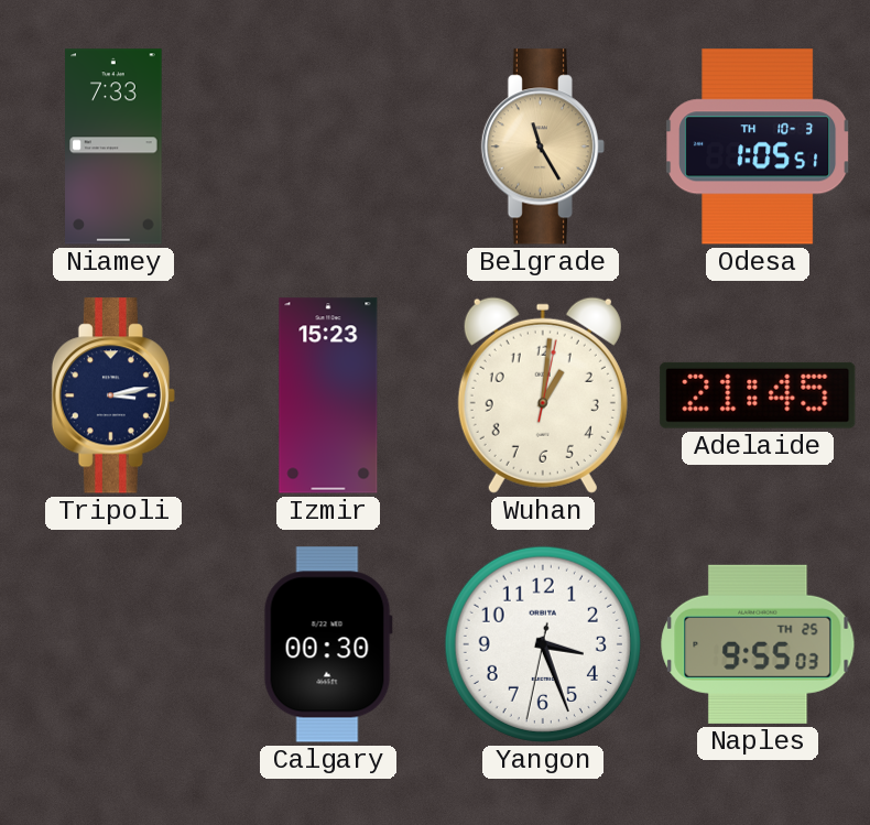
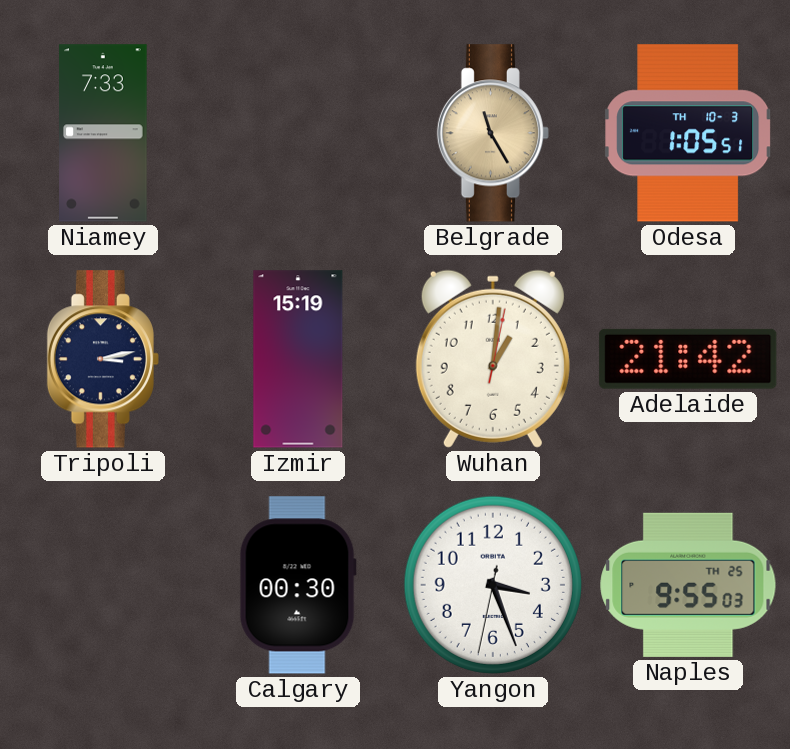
Izmir: 15:23 -> 15:19
Adelaide: 21:45 -> 21:42
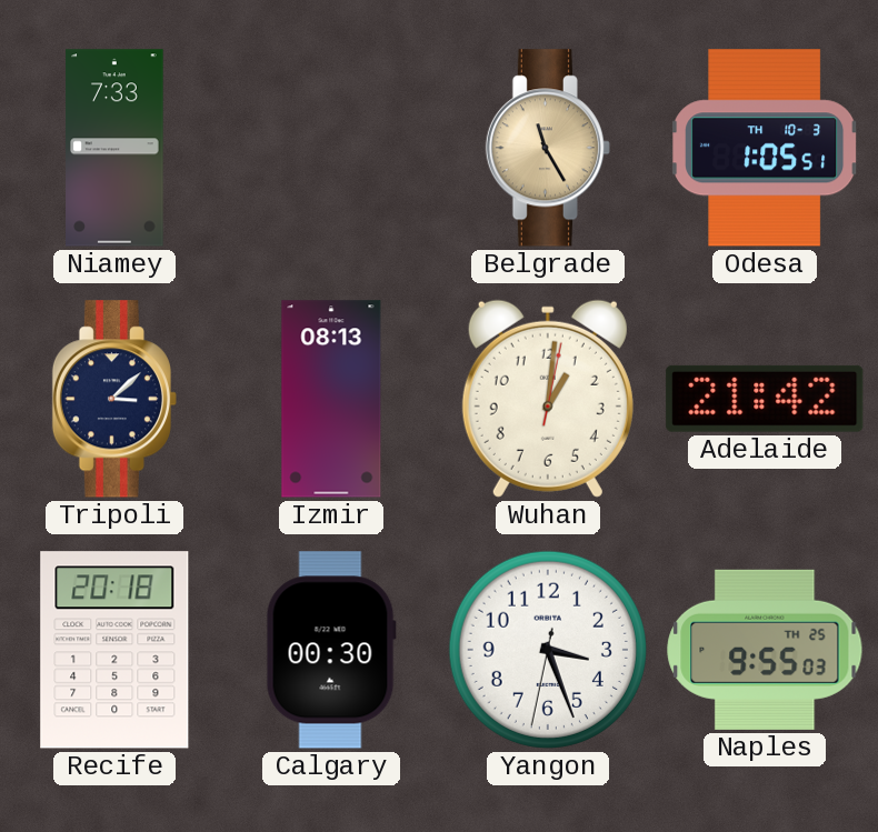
Tripoli: 3:13 -> 3:08
Izmir: 15:19 -> 08:13
Recife: none -> 20:18
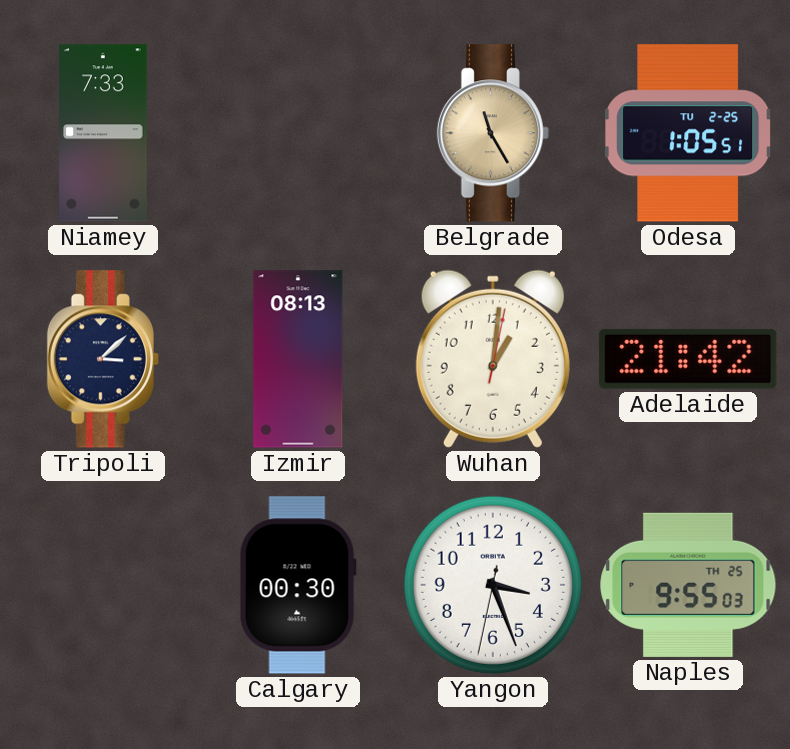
Odesa date: TH 10-3 -> TU 2-25
Recife: 20:18 -> none
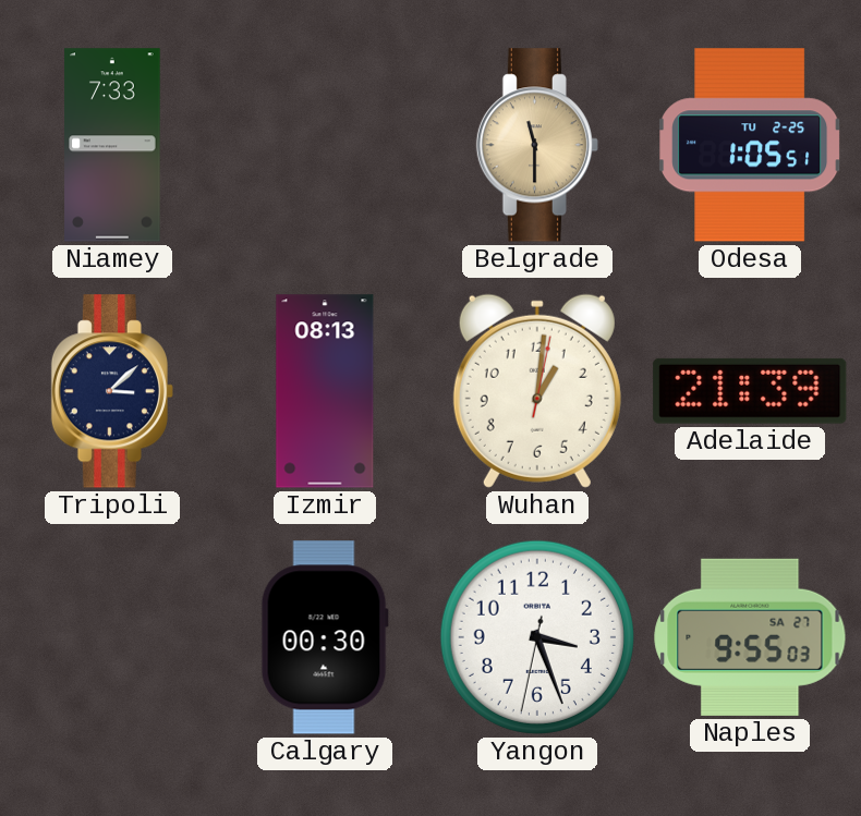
Belgrade: 11:25 -> 11:30
Adelaide: 21:42 -> 21:39
Naples date: TH 25 -> SA 27
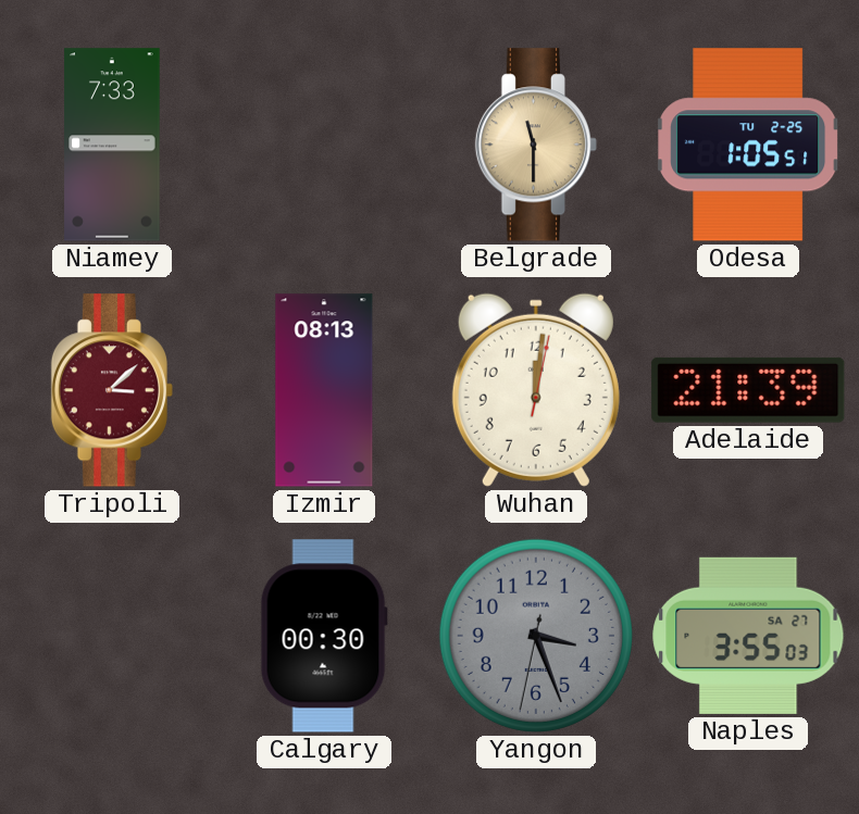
Tripoli dial: navy -> burgundy
Wuhan: 1:01 -> 12:01
Yangon dial: white -> grey
Naples: 9:55 -> 3:55
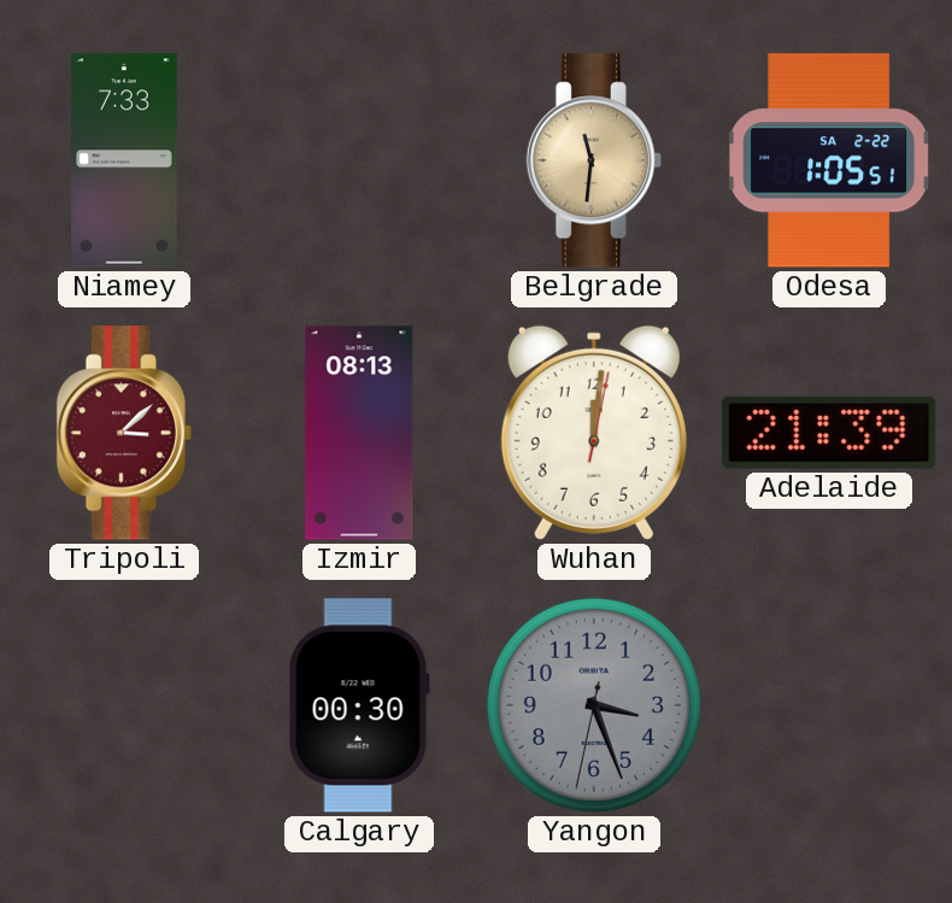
Belgrade: 11:30 -> 11:31
Odesa date: TU 2-25 -> SA 2-22
Naples: 3:55 -> none
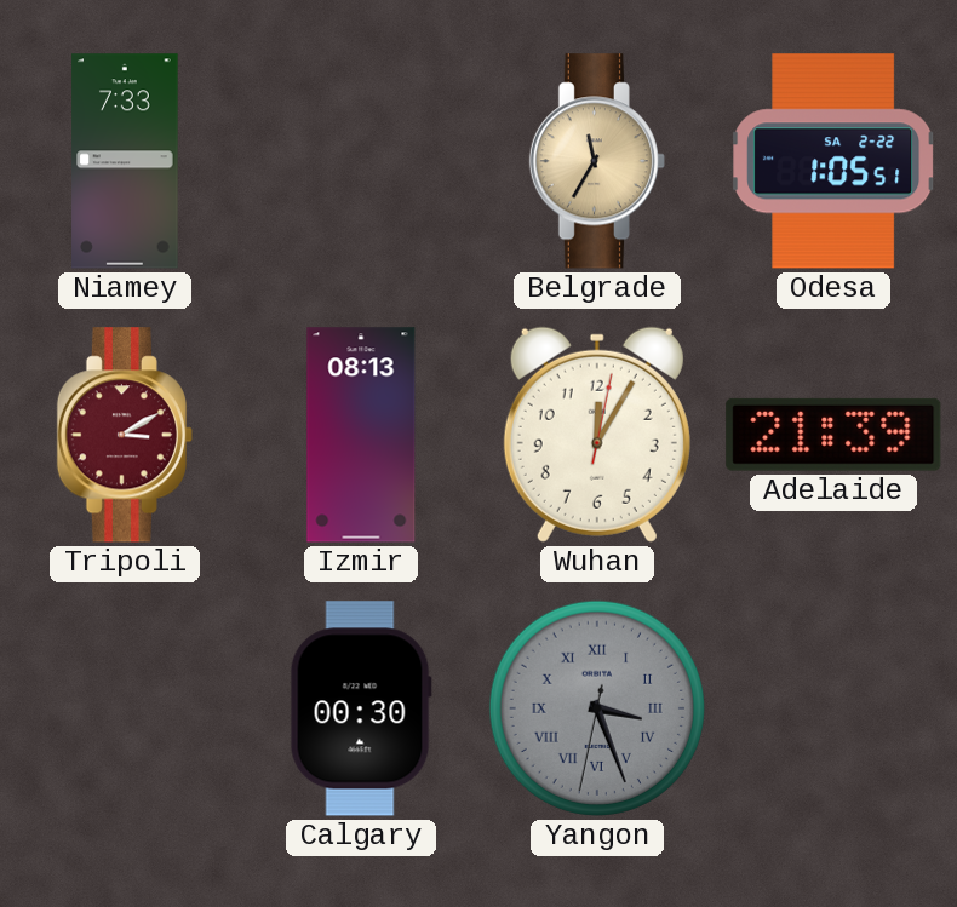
Belgrade: 11:31 -> 11:35
Tripoli: 3:08 -> 3:10
Wuhan: 12:01 -> 12:05
Yangon numerals: Arabic -> Roman
